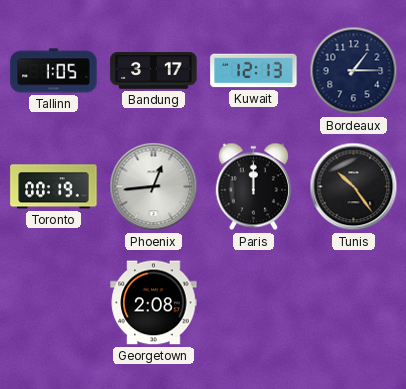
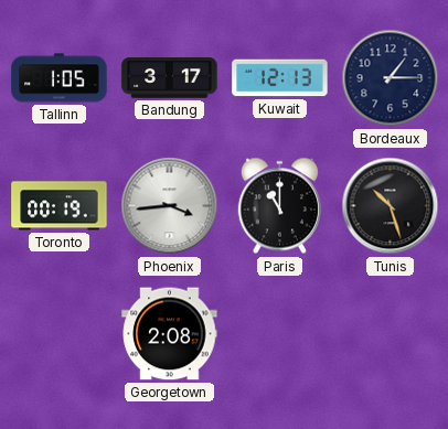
Phoenix: 12:44 -> 3:44
Paris: 12:00 -> 11:00
Tunis: 10:24 -> 10:27
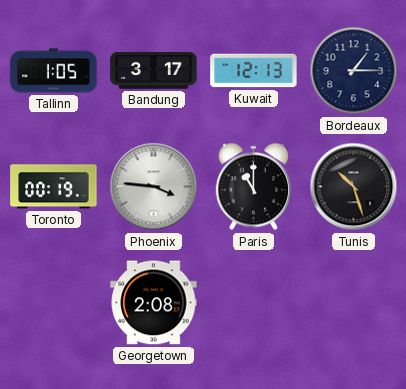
Phoenix: 3:44 -> 3:46
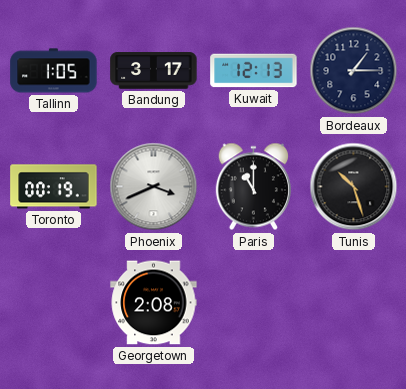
Phoenix: 3:46 -> 3:41
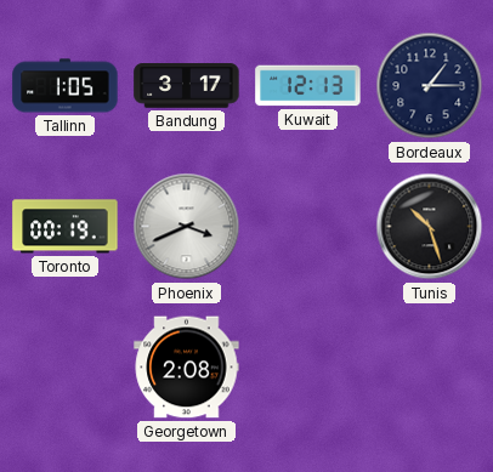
Paris: 11:00 -> none
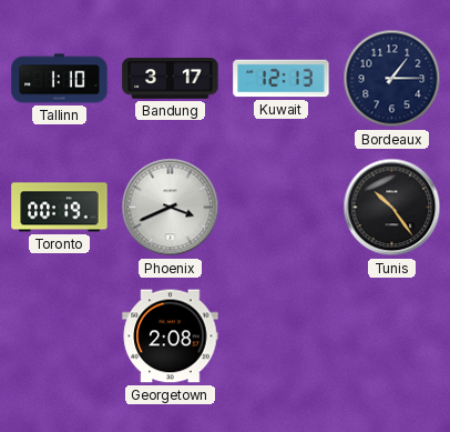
Tallinn: 1:05 -> 1:10
Tunis: 10:27 -> 10:24
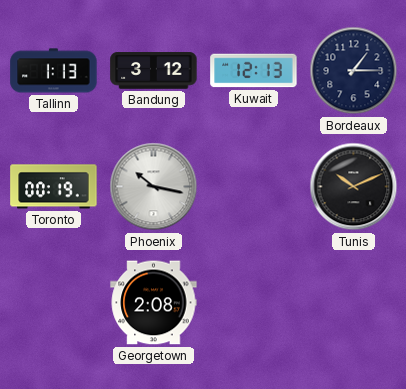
Tallinn: 1:10 -> 1:13
Bandung: 3:17 -> 3:12
Phoenix: 3:41 -> 10:17
Tunis: 10:24 -> 10:11
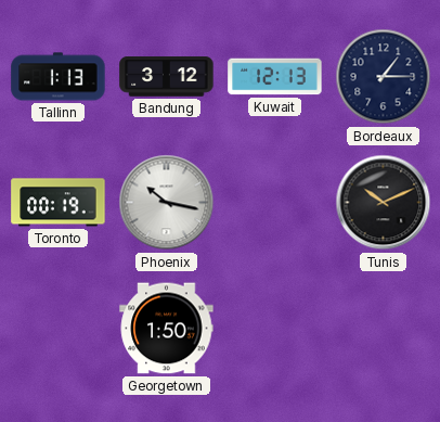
Georgetown: 2:08 -> 1:50
